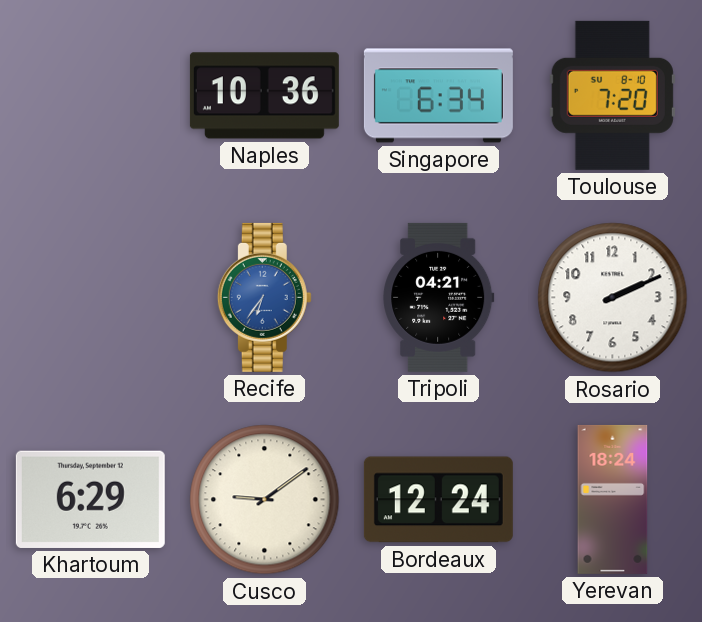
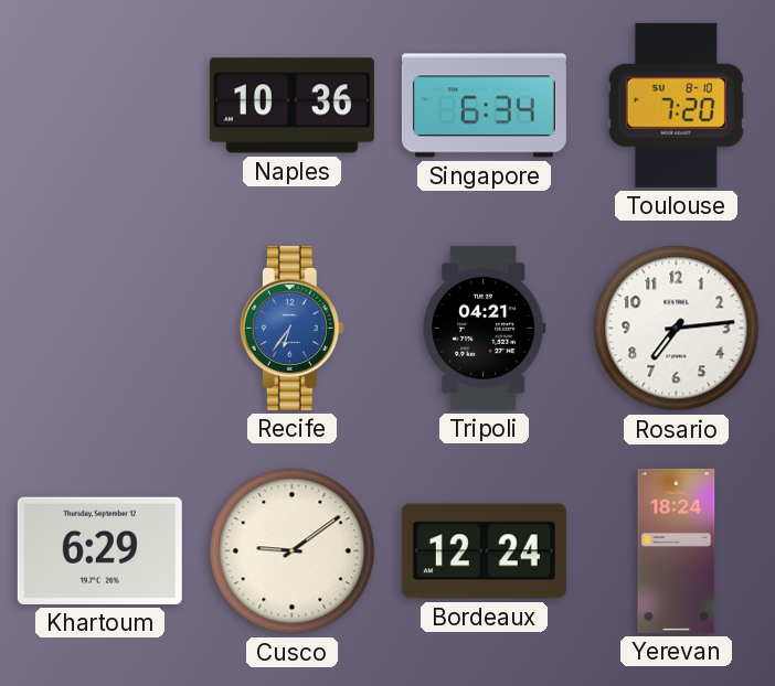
Rosario: 2:11 -> 7:14
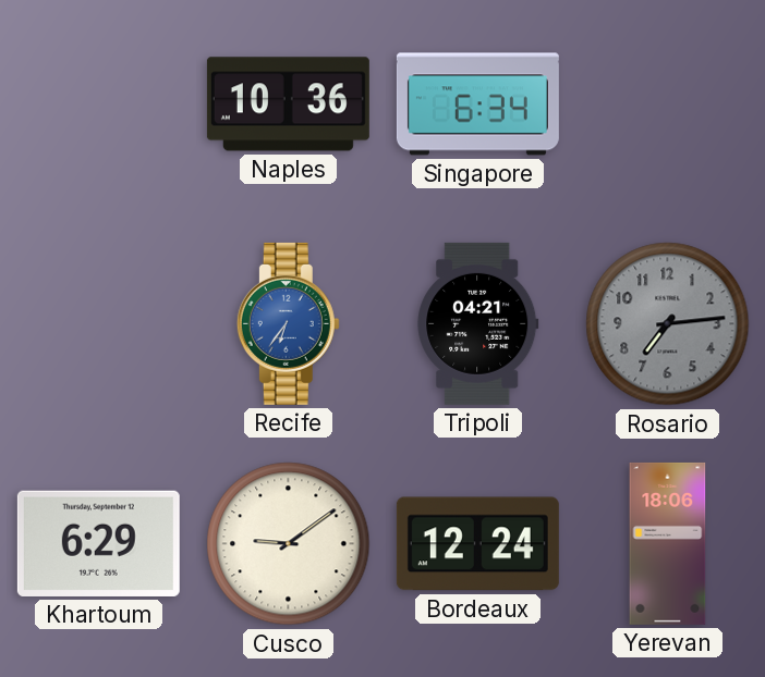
Toulouse: 7:20 -> none
Rosario dial: white -> grey
Yerevan: 18:24 -> 18:06
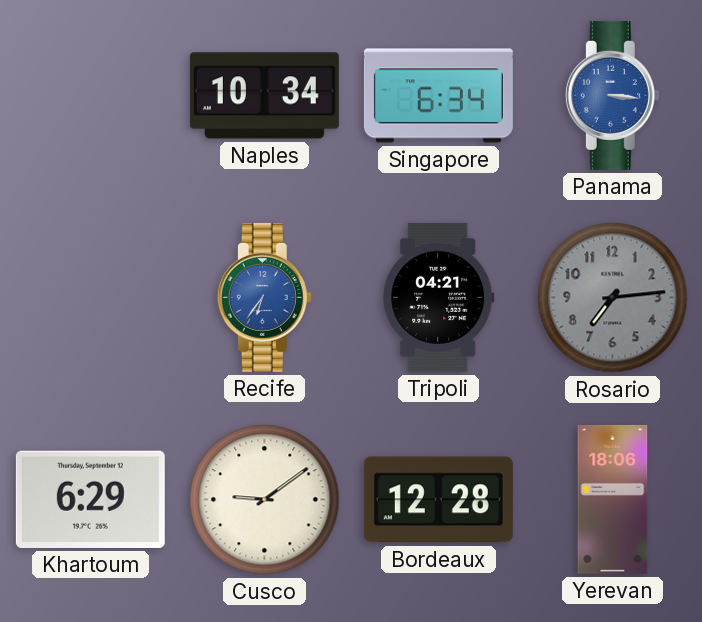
Naples: 10:36 -> 10:34
Panama: none -> 3:16
Bordeaux: 12:24 -> 12:28
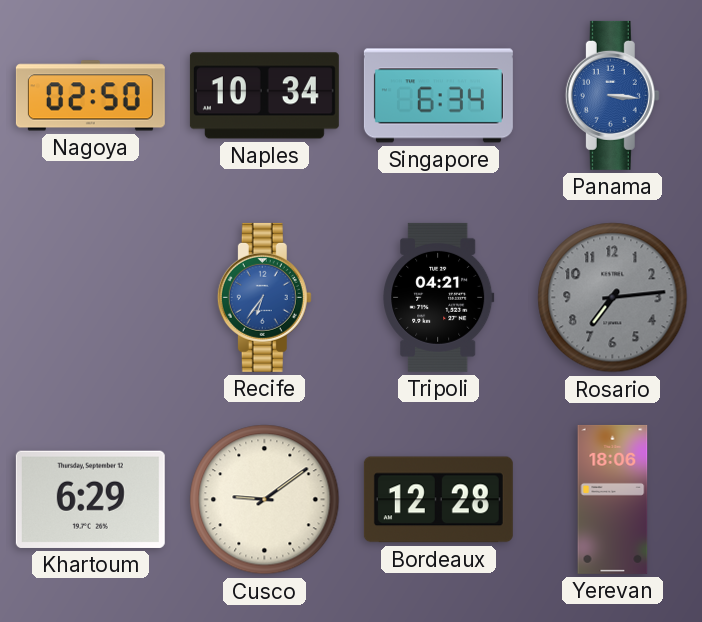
Nagoya: none -> 02:50
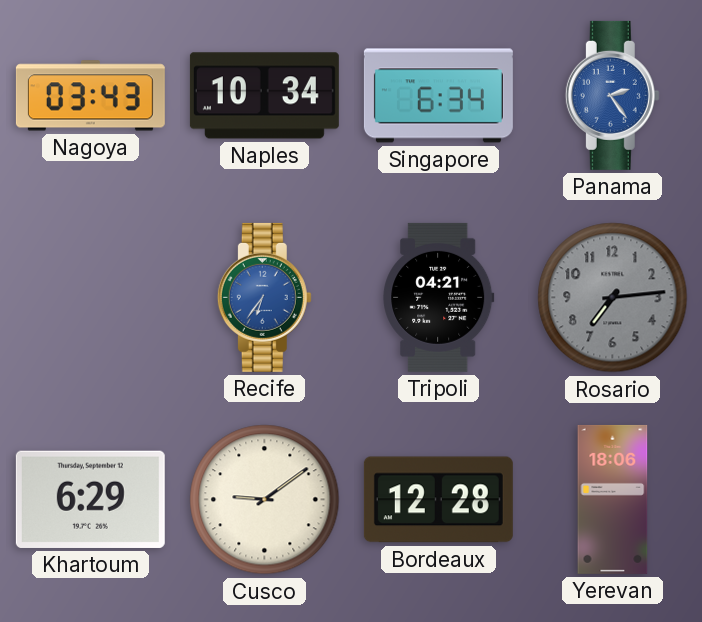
Nagoya: 02:50 -> 03:43
Panama: 3:16 -> 2:24
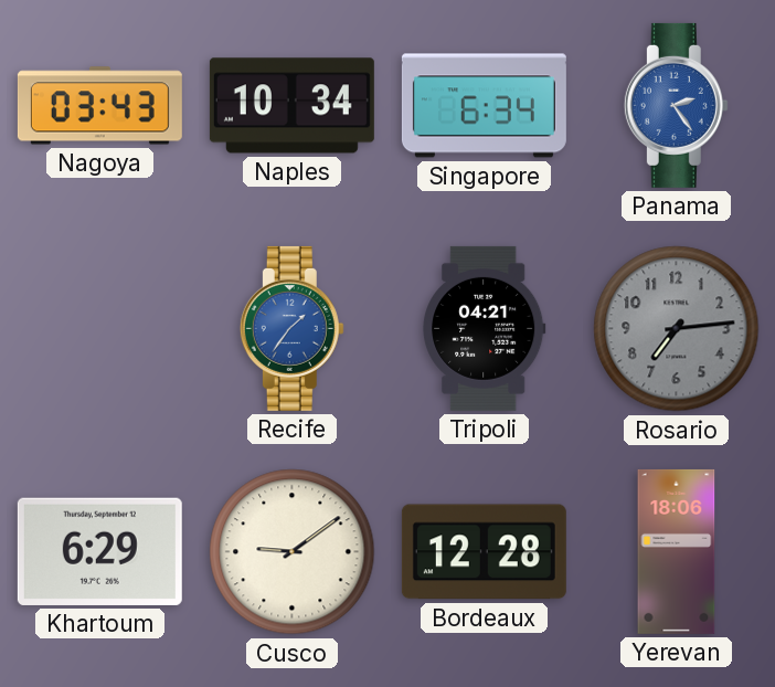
Recife: 6:36 -> 1:36
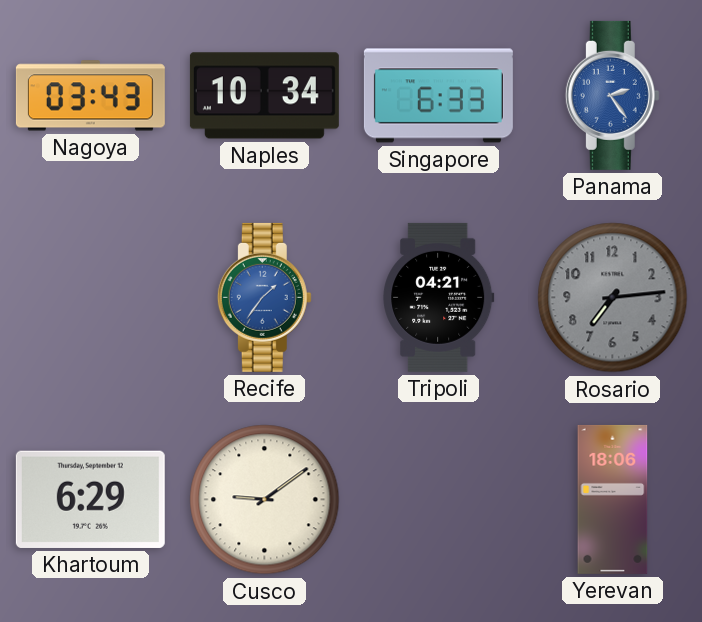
Singapore: 6:34 -> 6:33
Bordeaux: 12:28 -> none
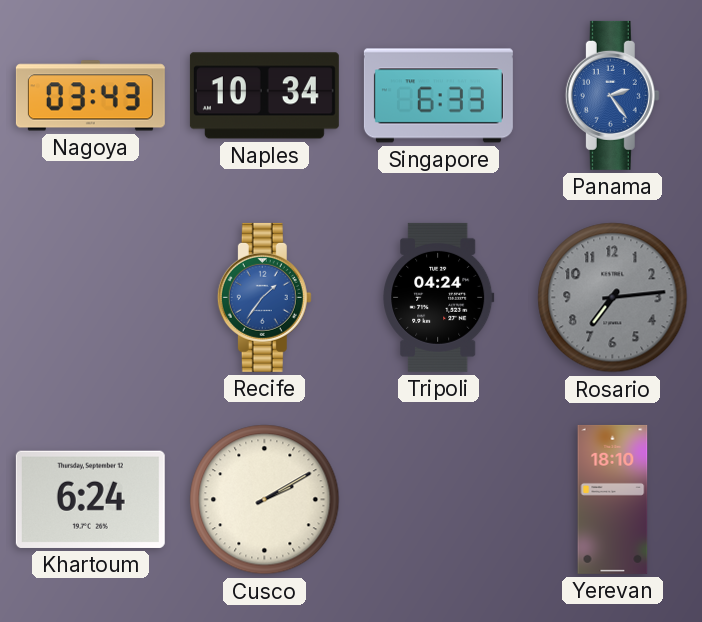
Tripoli: 04:21 -> 04:24
Khartoum: 6:29 -> 6:24
Cusco: 9:09 -> 2:10
Yerevan: 18:06 -> 18:10
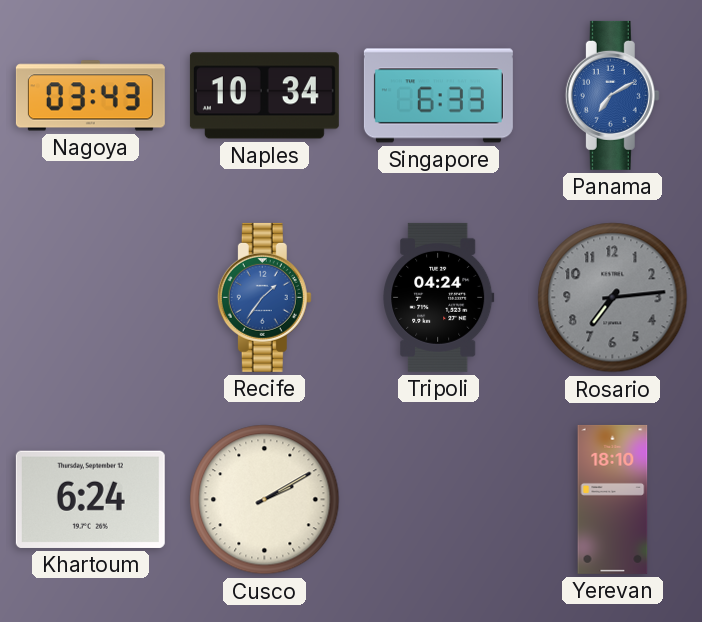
Panama: 2:24 -> 7:10
